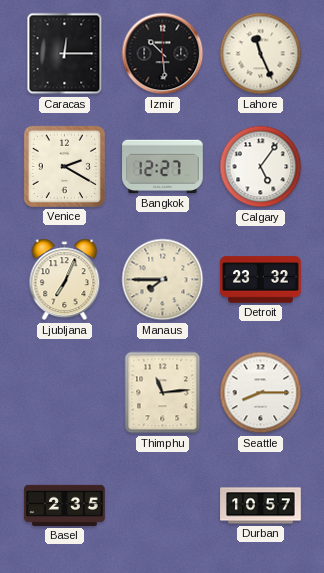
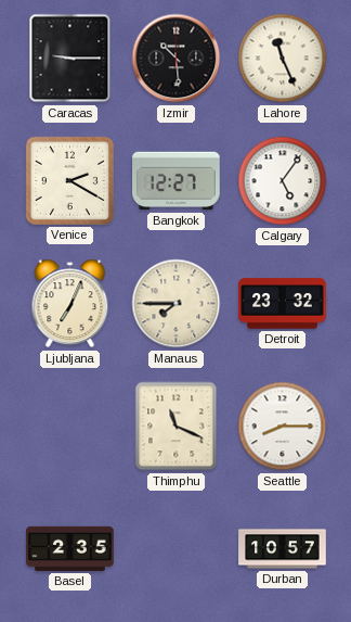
Caracas: 12:15 -> 9:15
Thimphu: 11:14 -> 11:19
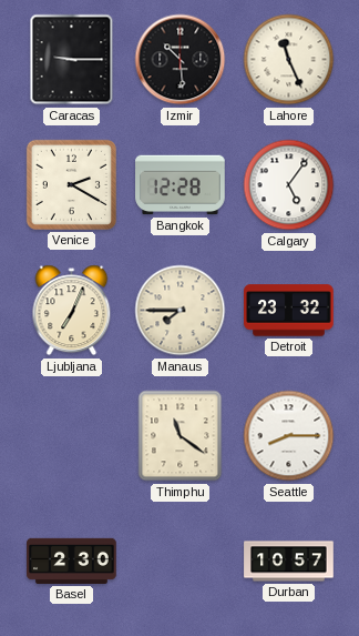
Bangkok: 12:27 -> 12:28
Thimphu: 11:19 -> 11:21
Basel: 2:35 -> 2:30
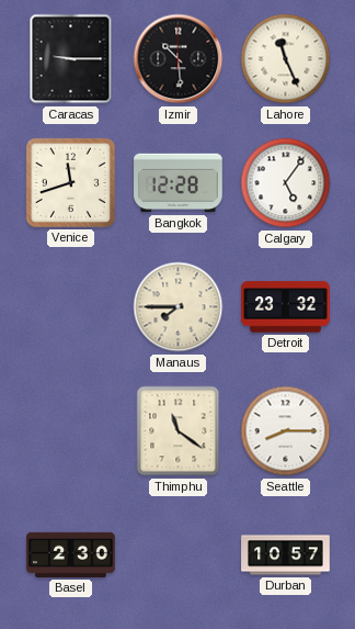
Venice: 2:20 -> 11:42
Ljubljana: 7:04 -> none
